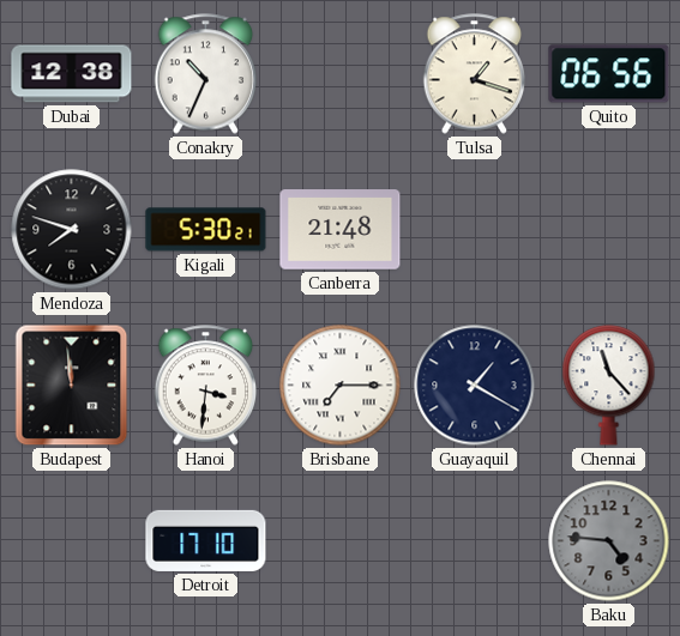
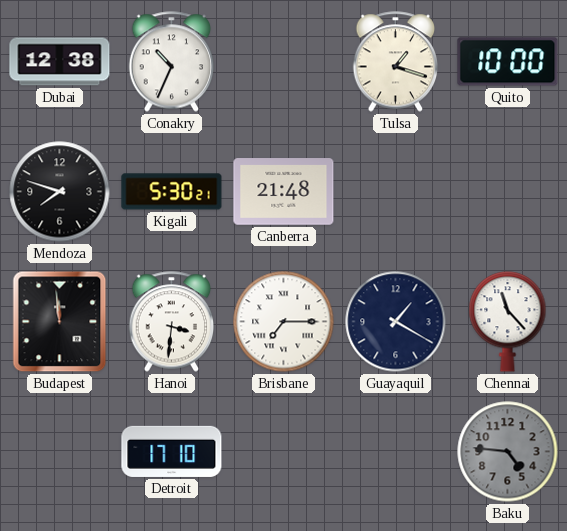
Quito: 06:56 -> 10:00
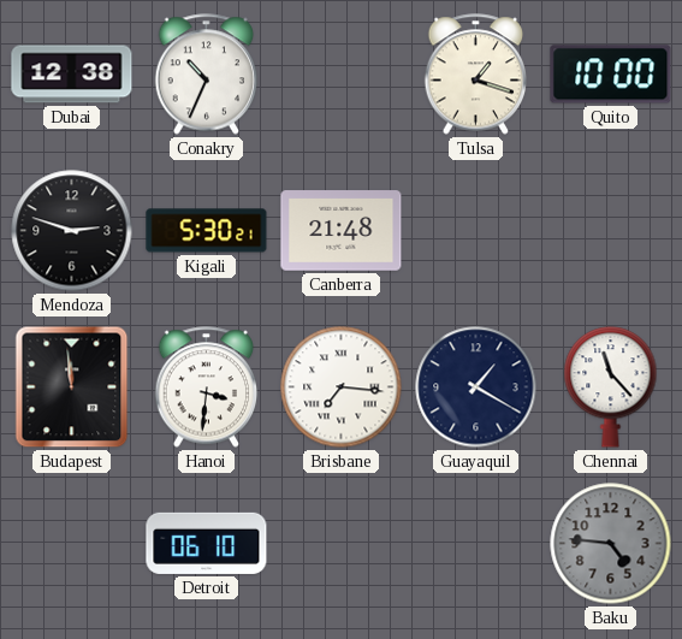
Mendoza: 7:48 -> 2:48
Brisbane: 7:15 -> 7:16
Detroit: 17:10 -> 06:10
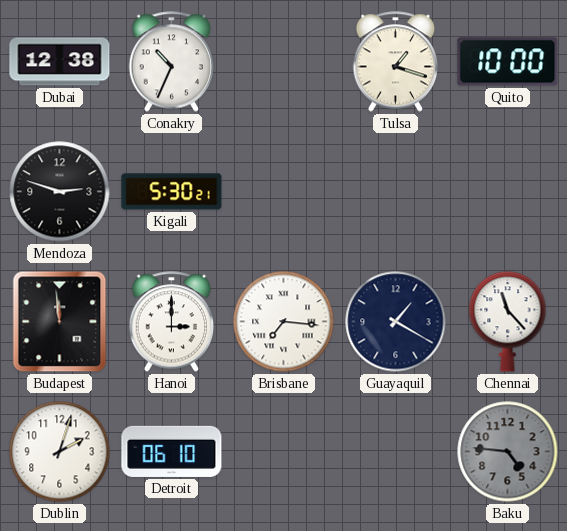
Canberra: 21:48 -> none
Hanoi: 3:31 -> 3:00
Dublin: none -> 2:03
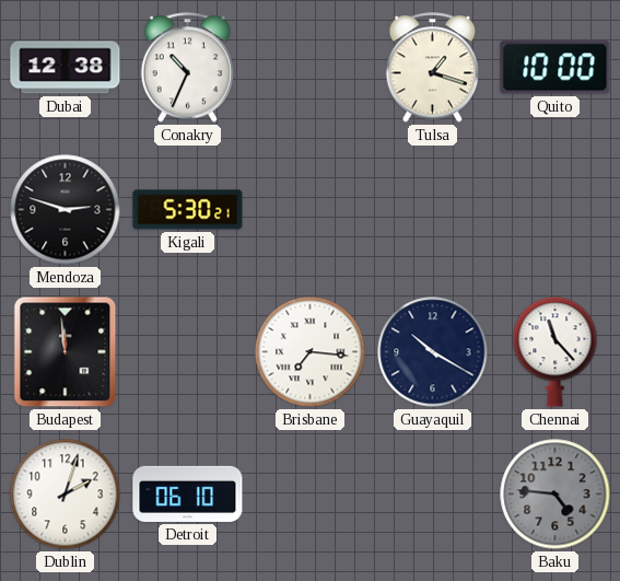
Hanoi: 3:00 -> none
Guayaquil: 1:20 -> 10:20
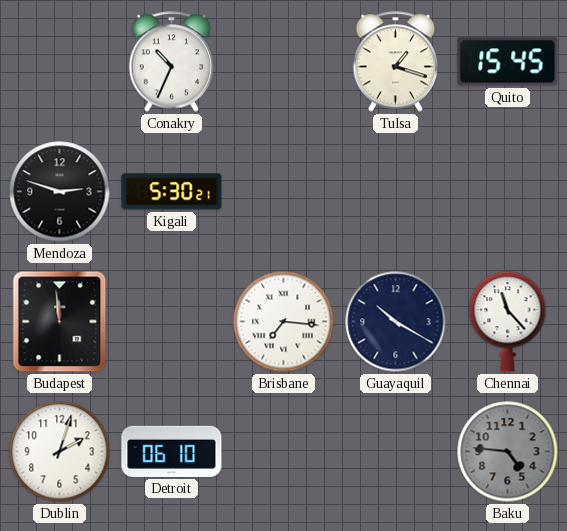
Dubai: 12:38 -> none
Quito: 10:00 -> 15:45
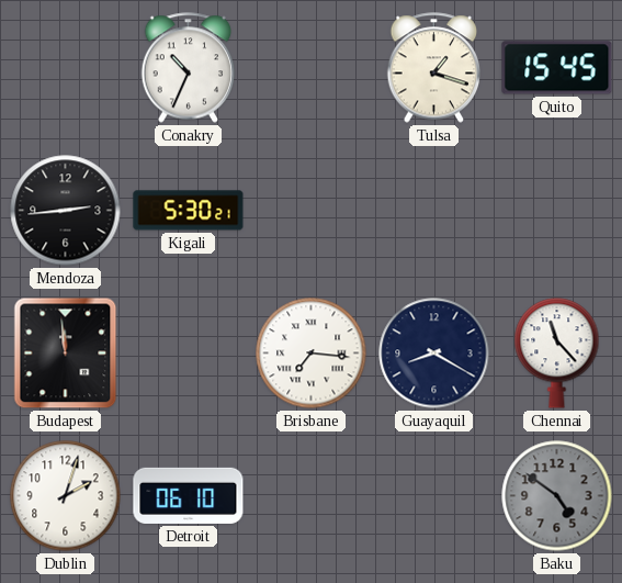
Mendoza: 2:48 -> 2:44
Guayaquil: 10:20 -> 8:20
Baku: 4:46 -> 4:51
